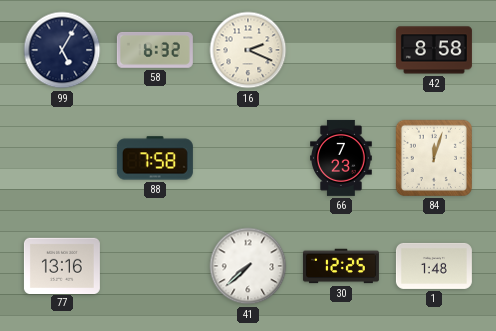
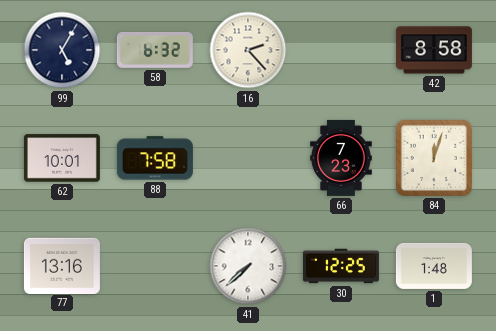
16: 2:19 -> 2:23
62: none -> 10:01
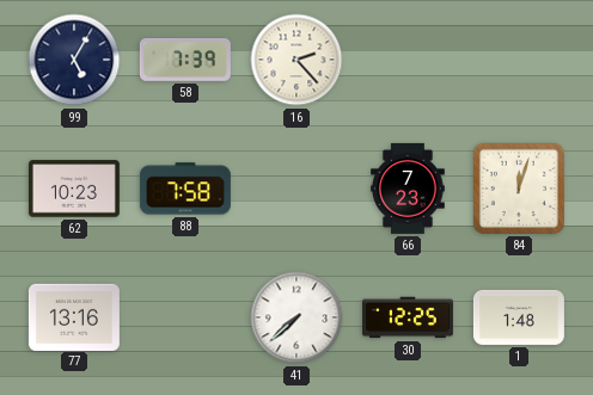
58: 6:32 -> 7:39
42: 8:58 -> none
62: 10:01 -> 10:23
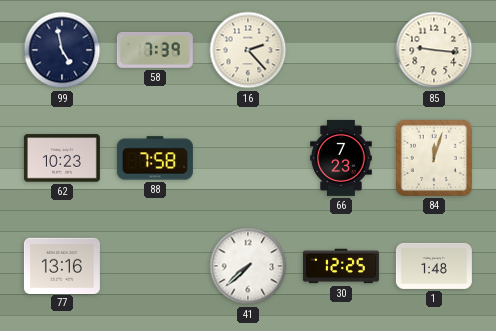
99: 5:05 -> 4:58
85: none -> 9:16
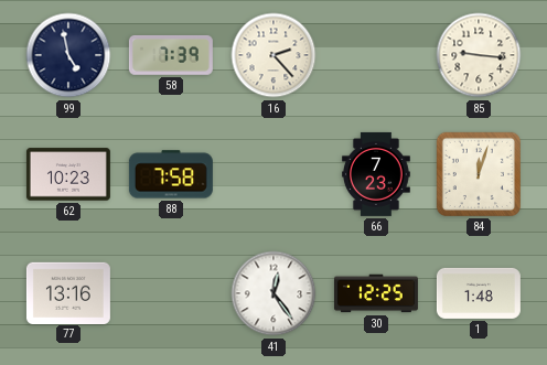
41: 7:38 -> 12:24
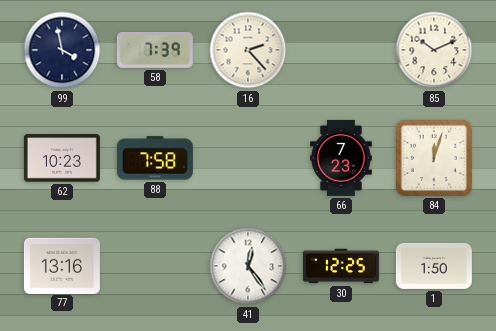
99: 4:58 -> 3:58
85: 9:16 -> 10:11
1: 1:48 -> 1:50
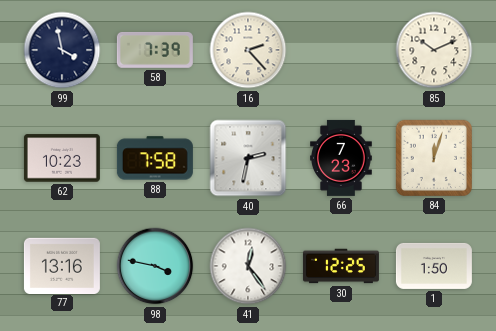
40: none -> 2:32
98: none -> 3:47
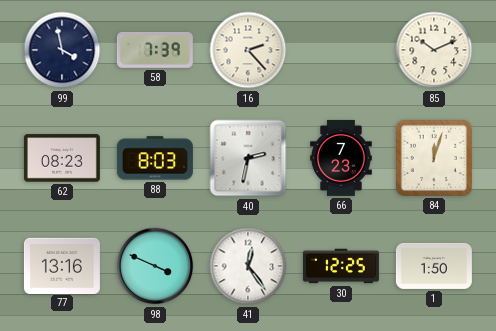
62: 10:23 -> 08:23
88: 7:58 -> 8:03
98: 3:47 -> 3:49
